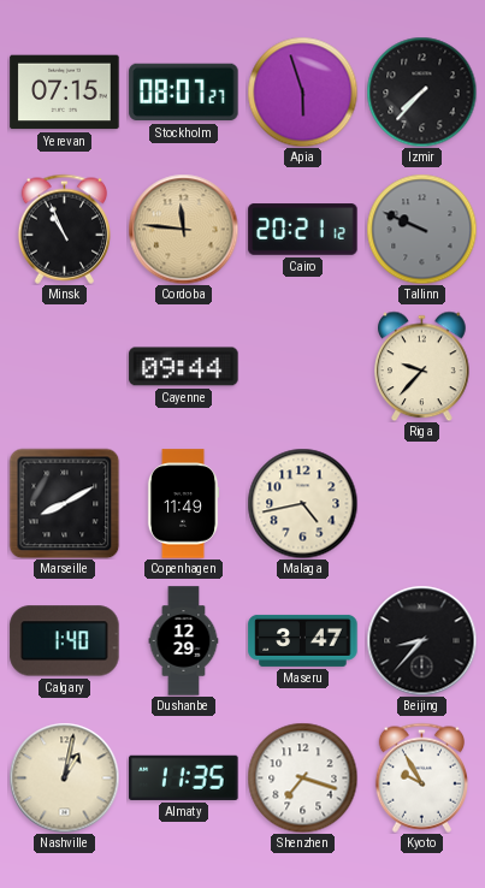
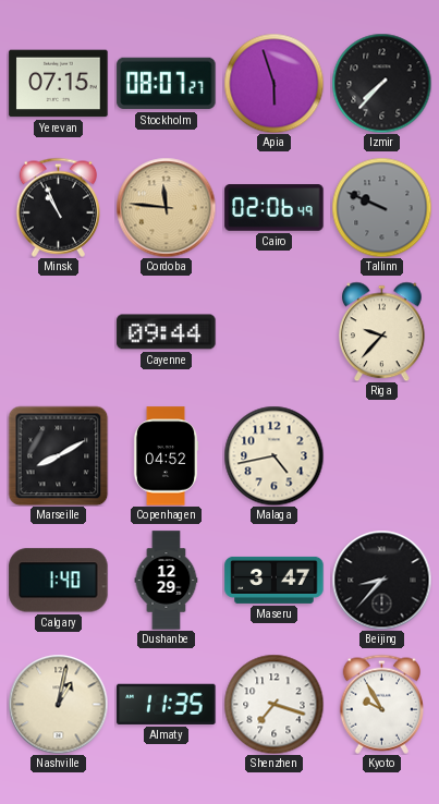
Cairo: 20:21 -> 02:06
Copenhagen: 11:49 -> 04:52
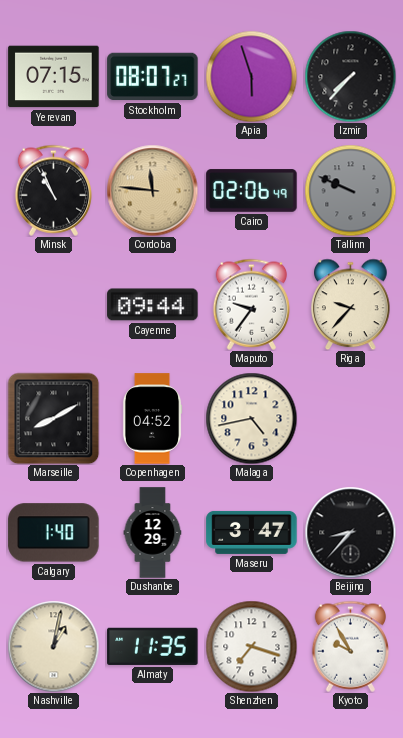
Maputo: none -> 9:36
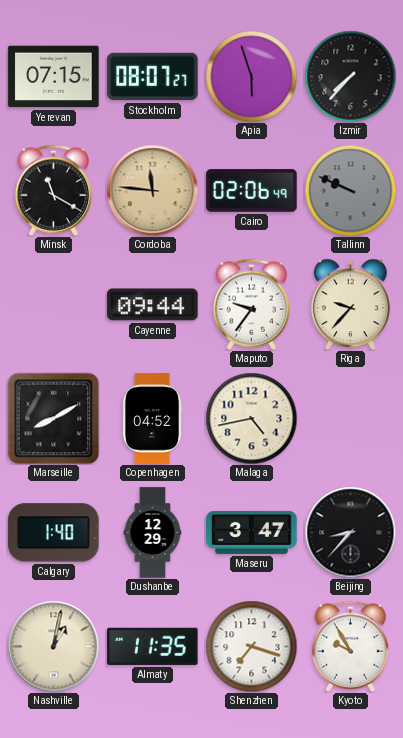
Minsk: 10:56 -> 11:20
